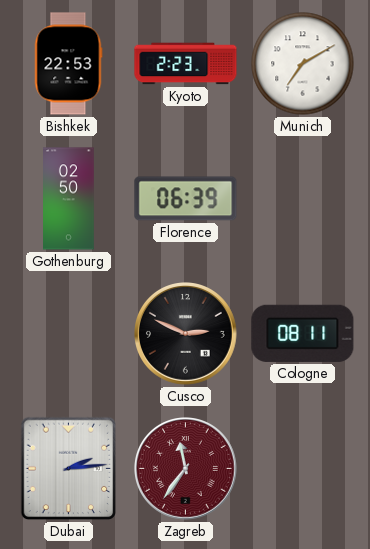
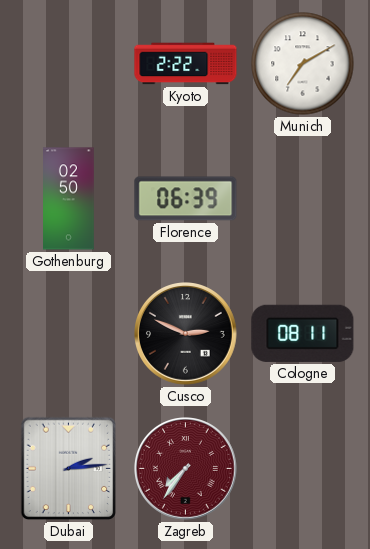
Bishkek: 22:53 -> none
Kyoto: 2:23 -> 2:22
Zagreb: 11:36 -> 7:36
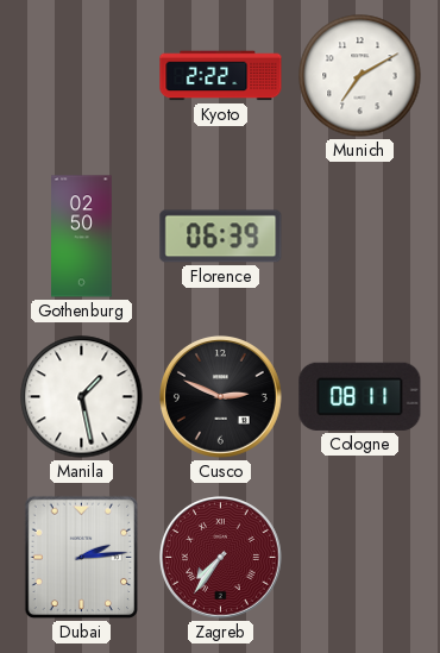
Manila: none -> 1:28
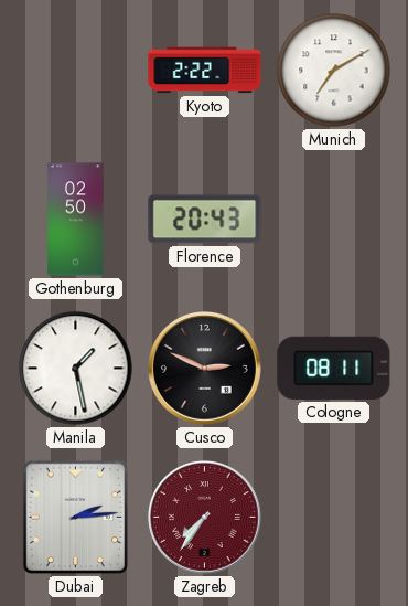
Florence: 06:39 -> 20:43
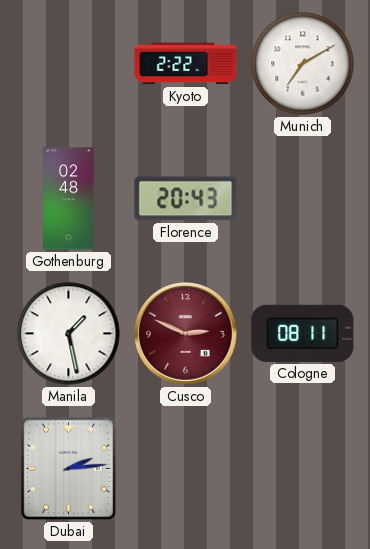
Gothenburg: 02:50 -> 02:48
Cusco dial: black -> burgundy
Zagreb: 7:36 -> none
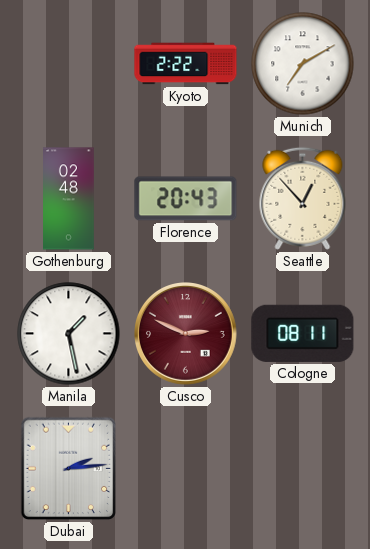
Seattle: none -> 12:53
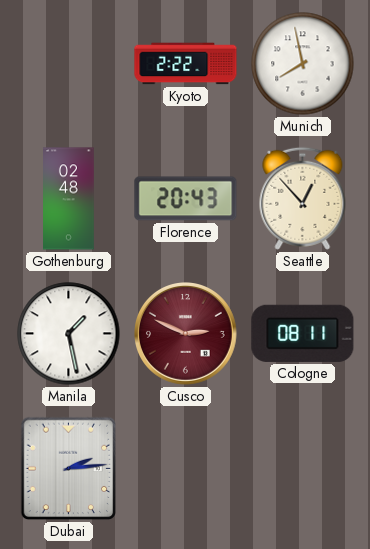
Munich: 7:10 -> 7:58
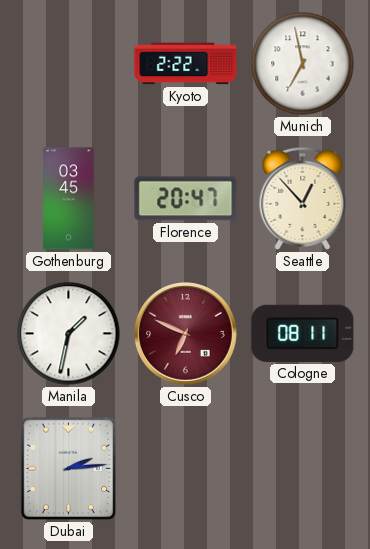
Munich: 7:58 -> 6:58
Gothenburg: 02:48 -> 03:45
Florence: 20:43 -> 20:47
Manila: 1:28 -> 1:32
Cusco: 2:49 -> 6:49
